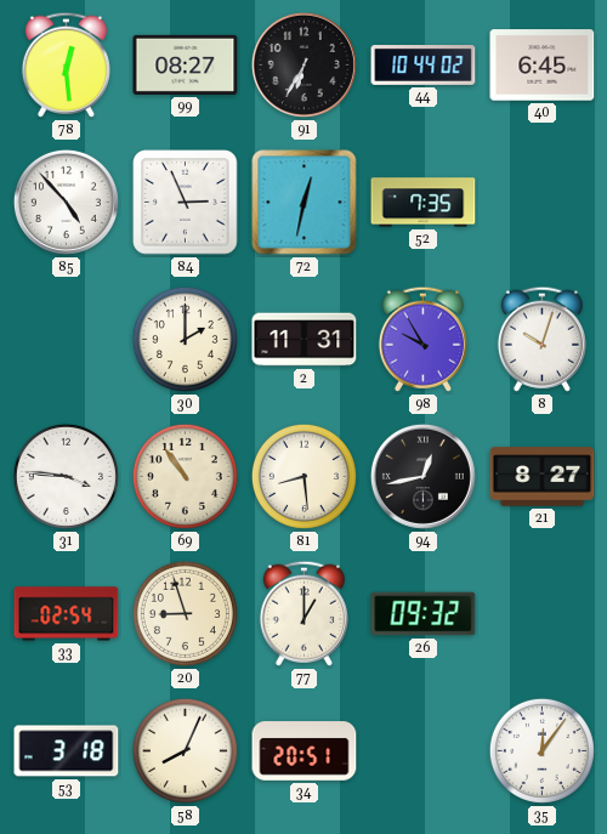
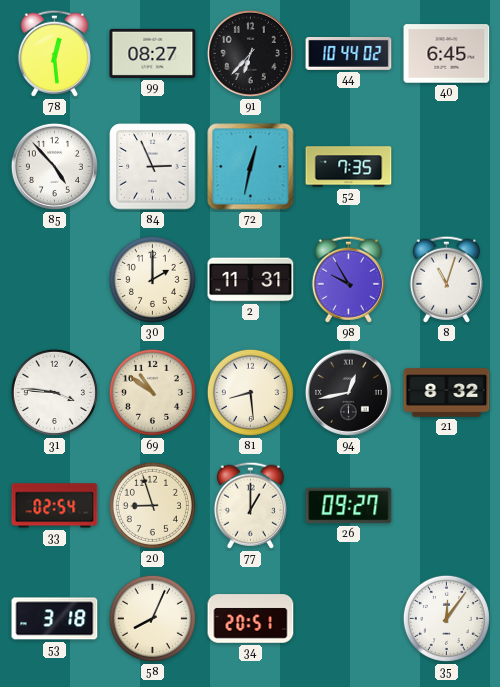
91: 6:35 -> 6:37
8: 10:03 -> 11:03
69: 10:54 -> 10:51
21: 8:27 -> 8:32
26: 09:32 -> 09:27
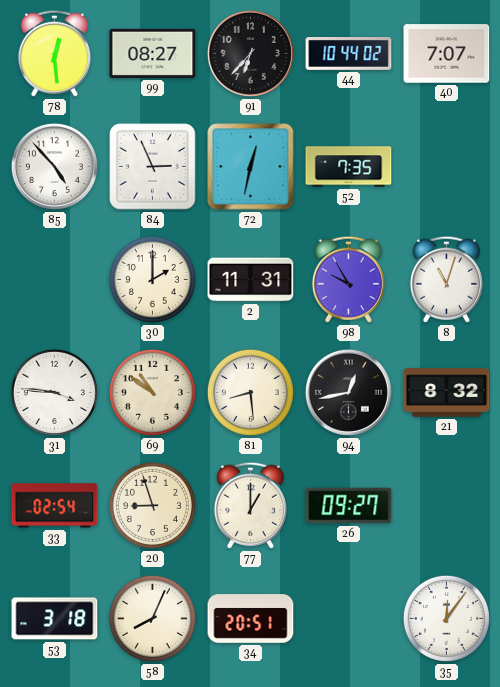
40: 6:45 -> 7:07
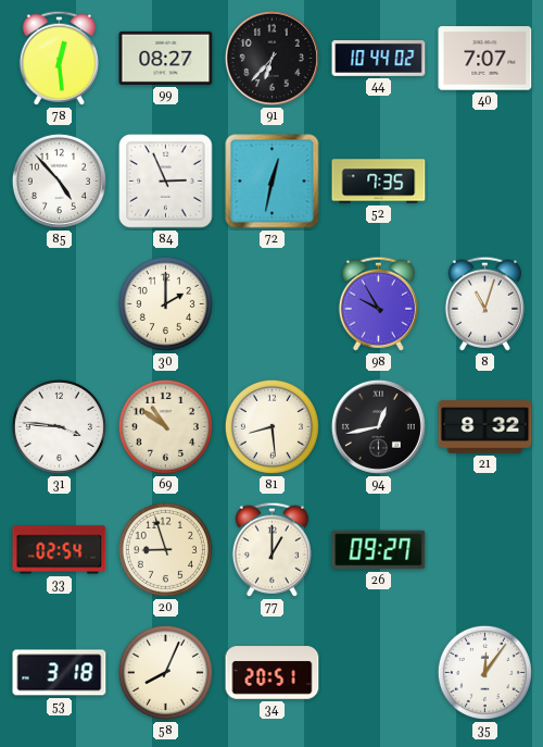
2: 11:31 -> none
